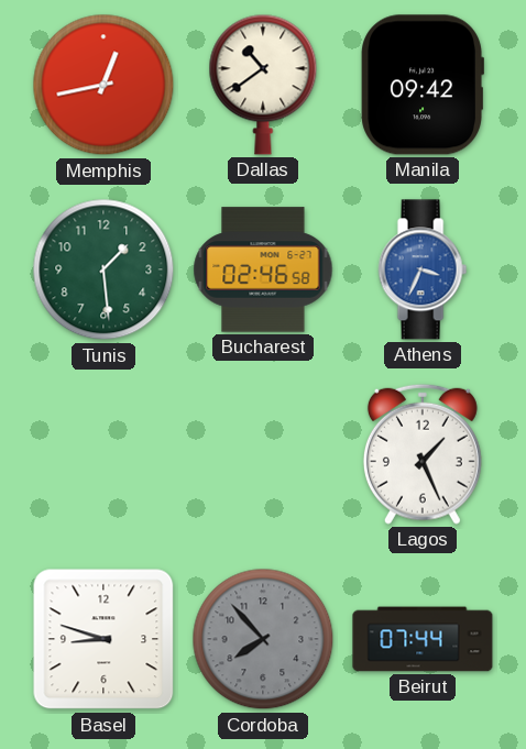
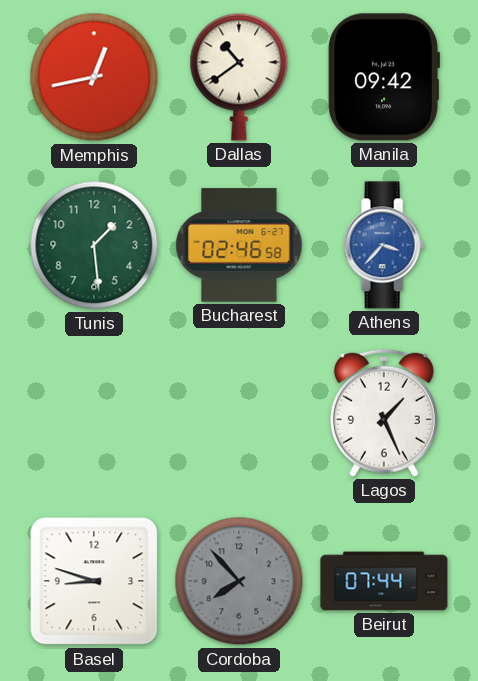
Athens: 3:34 -> 3:37
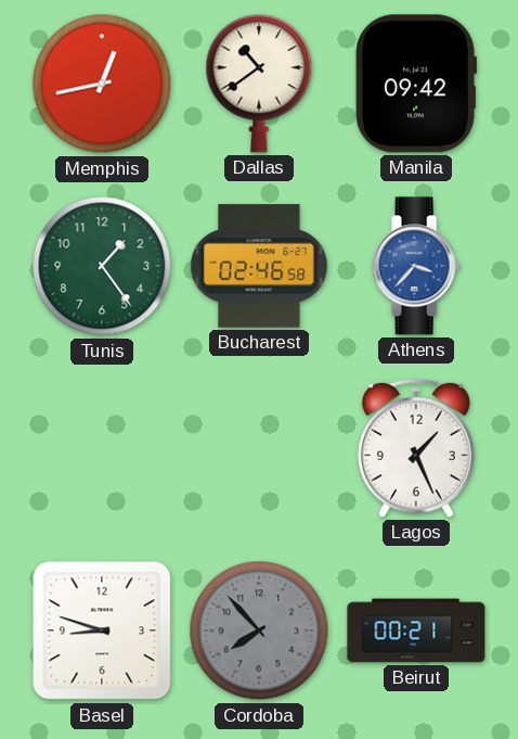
Tunis: 1:29 -> 1:24
Beirut: 07:44 -> 00:21
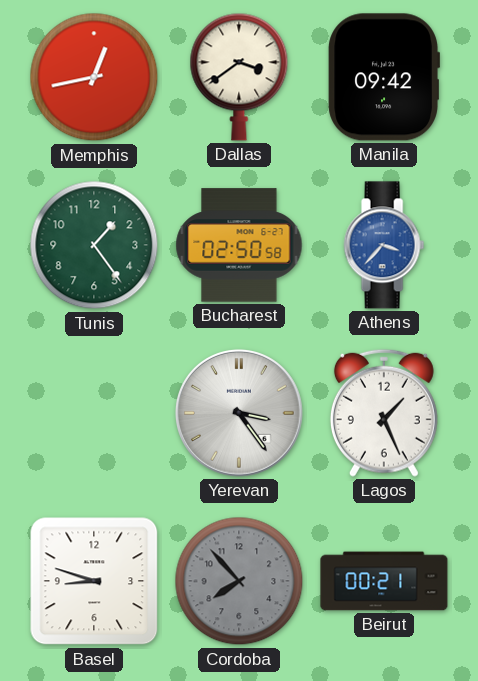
Dallas: 10:39 -> 3:39
Bucharest: 02:46 -> 02:50
Yerevan: none -> 3:24
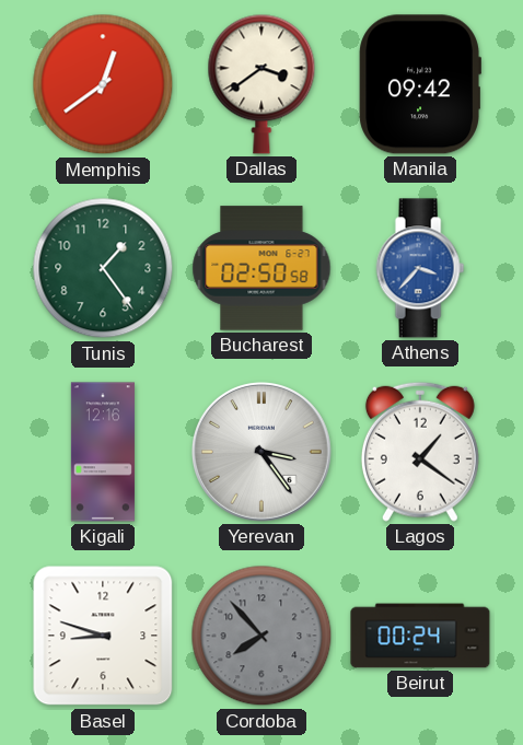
Memphis: 12:43 -> 12:39
Kigali: none -> 12:16
Lagos: 1:26 -> 1:21
Beirut: 00:21 -> 00:24
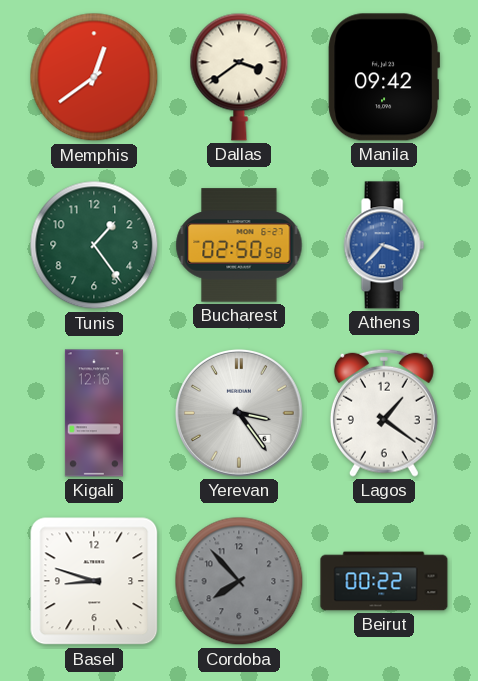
Beirut: 00:24 -> 00:22
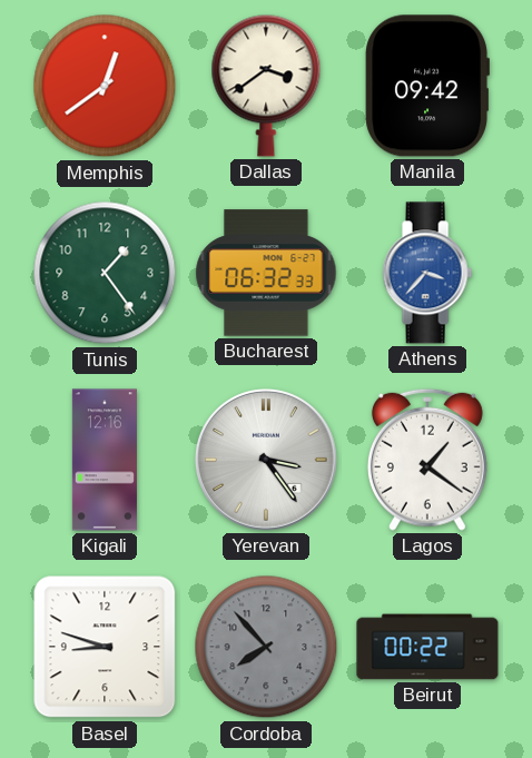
Bucharest: 02:50 -> 06:32
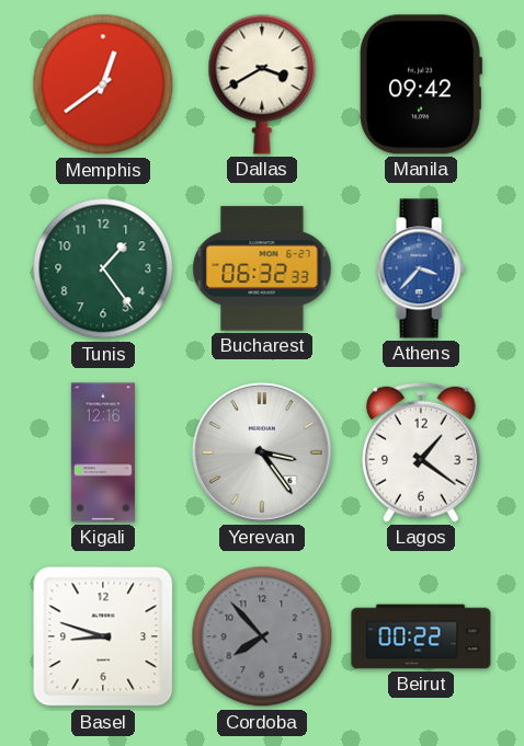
Dallas: 3:39 -> 3:40
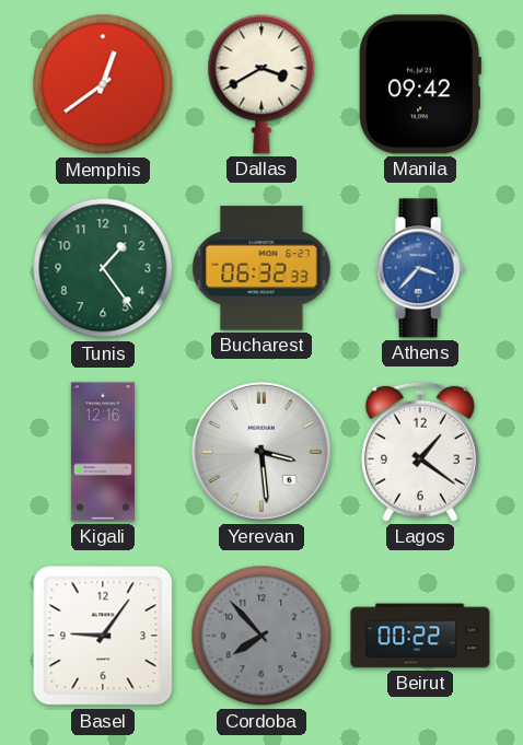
Yerevan: 3:24 -> 3:29
Basel: 8:48 -> 9:06
